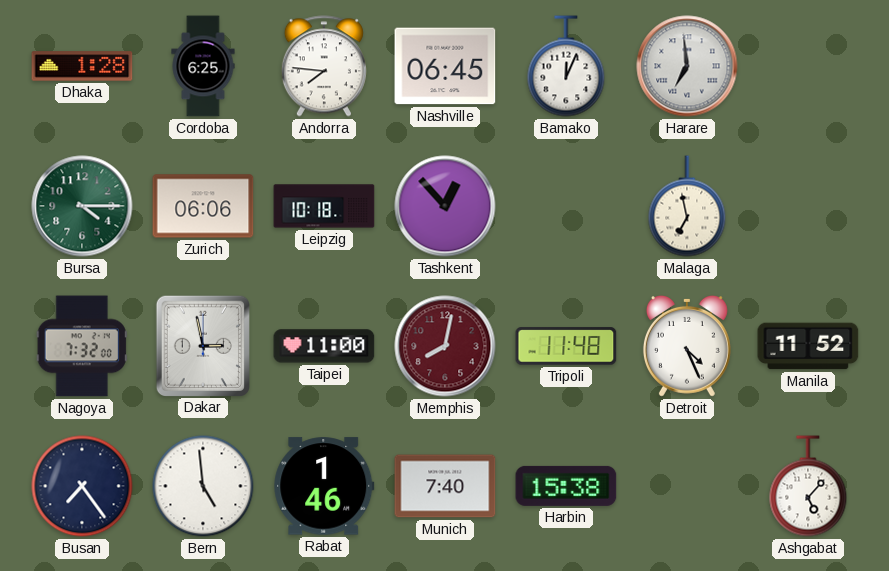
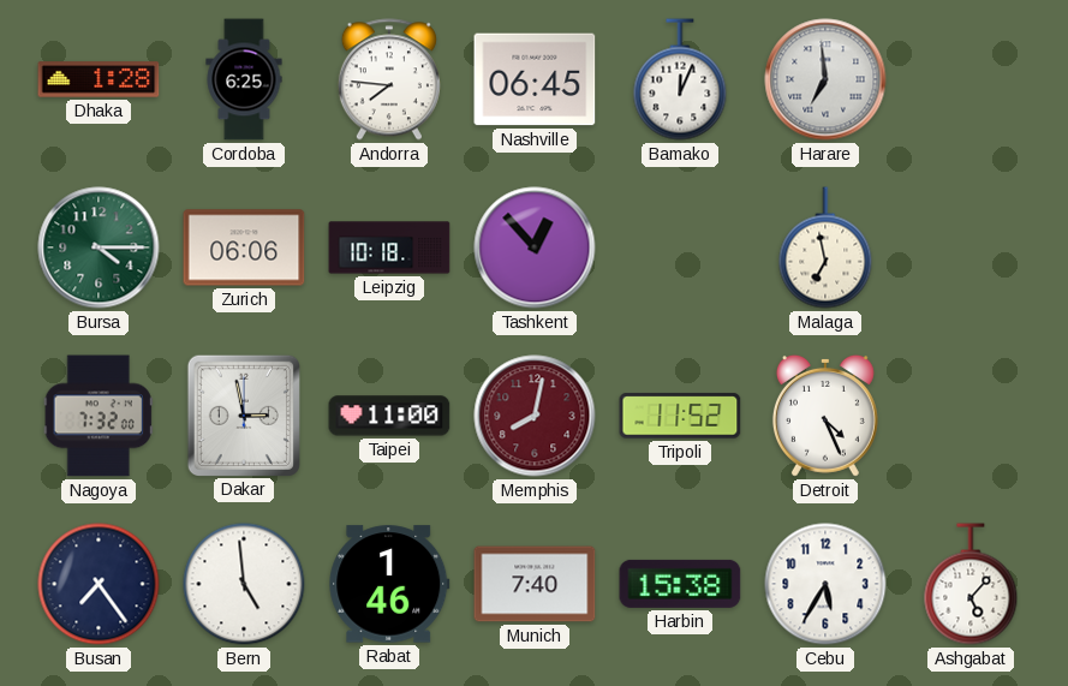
Tripoli: 11:48 -> 11:52
Manila: 11:52 -> none
Cebu: none -> 5:35
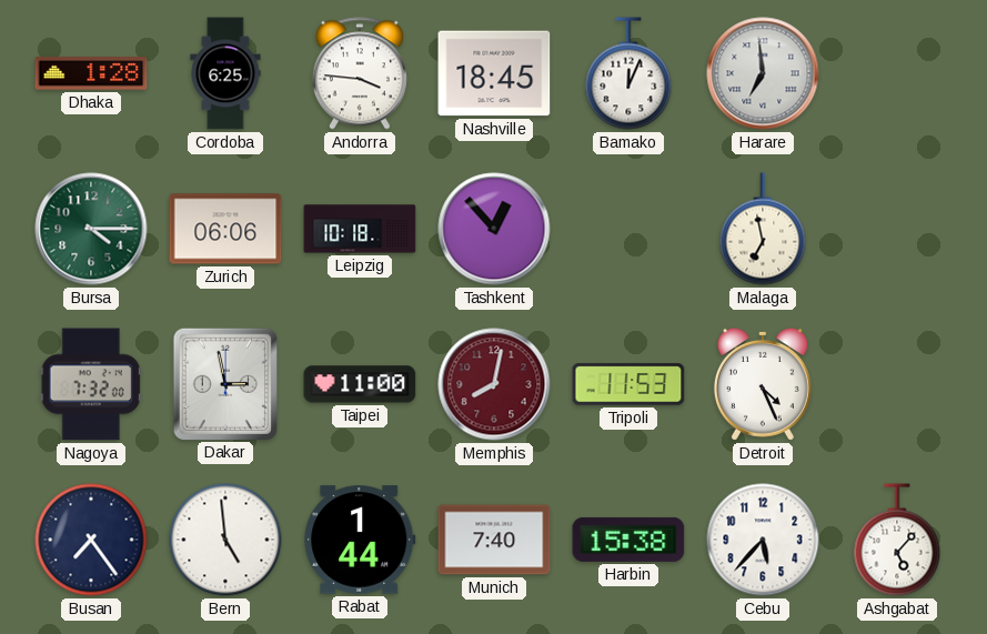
Andorra: 7:46 -> 3:46
Nashville: 06:45 -> 18:45
Tripoli: 11:52 -> 11:53
Rabat: 1:46 -> 1:44
Cebu: 5:35 -> 5:37
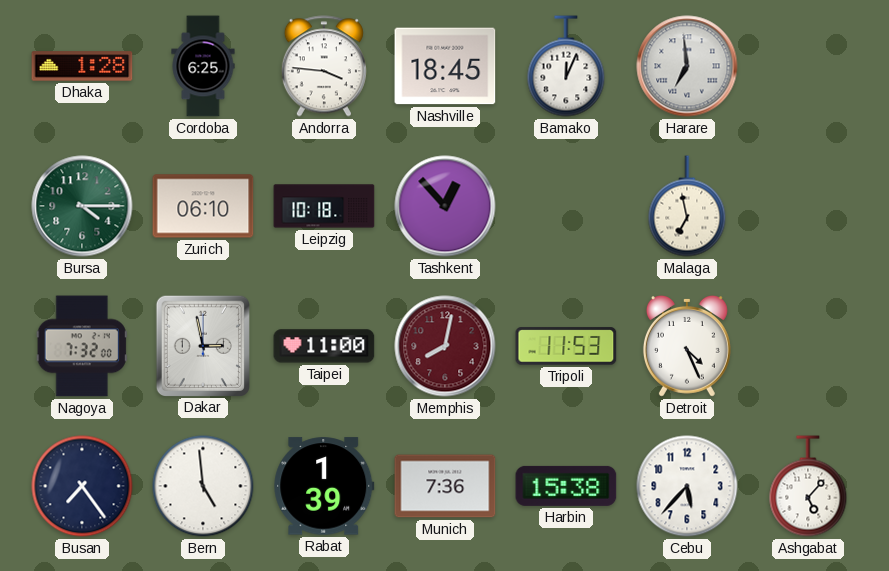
Zurich: 06:06 -> 06:10
Rabat: 1:44 -> 1:39
Munich: 7:40 -> 7:36
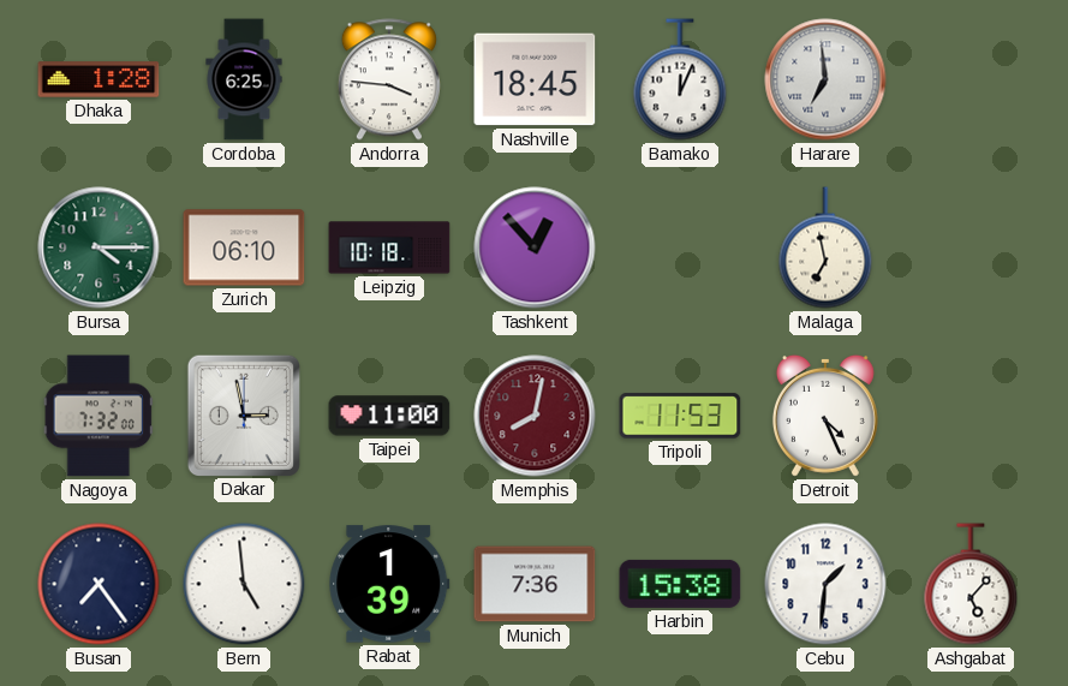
Cebu: 5:37 -> 1:31
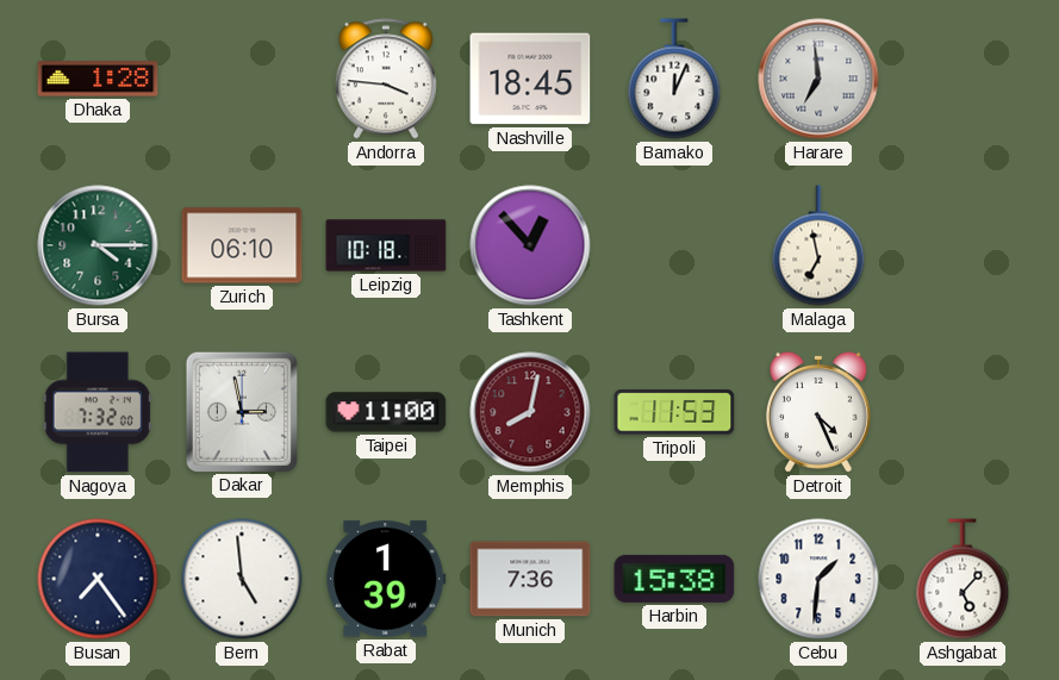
Cordoba: 6:25 -> none
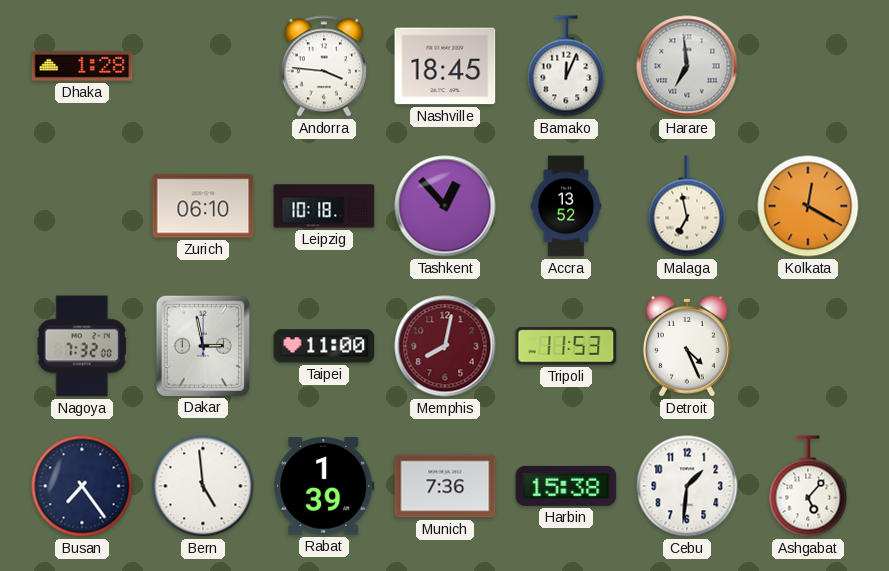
Bursa: 4:15 -> none
Accra: none -> 13:52
Kolkata: none -> 12:20
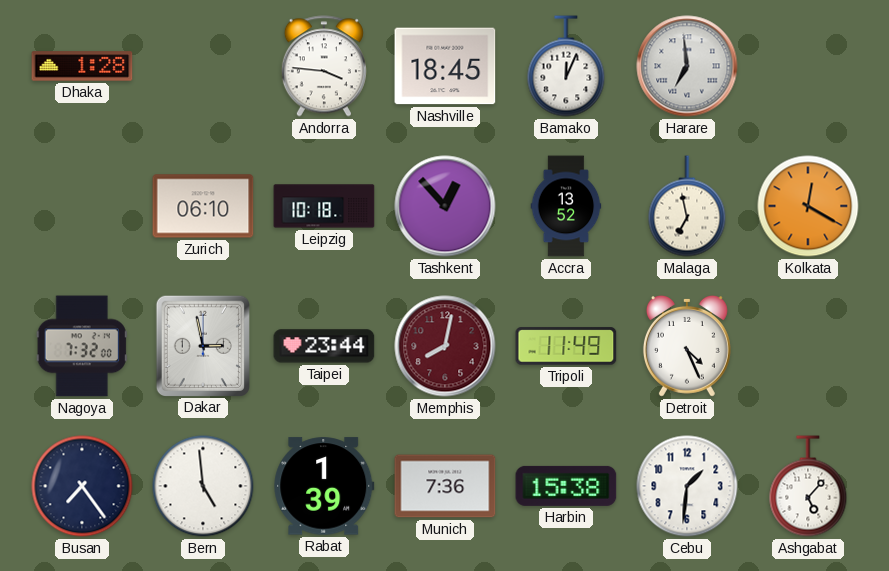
Taipei: 11:00 -> 23:44
Tripoli: 11:53 -> 11:49
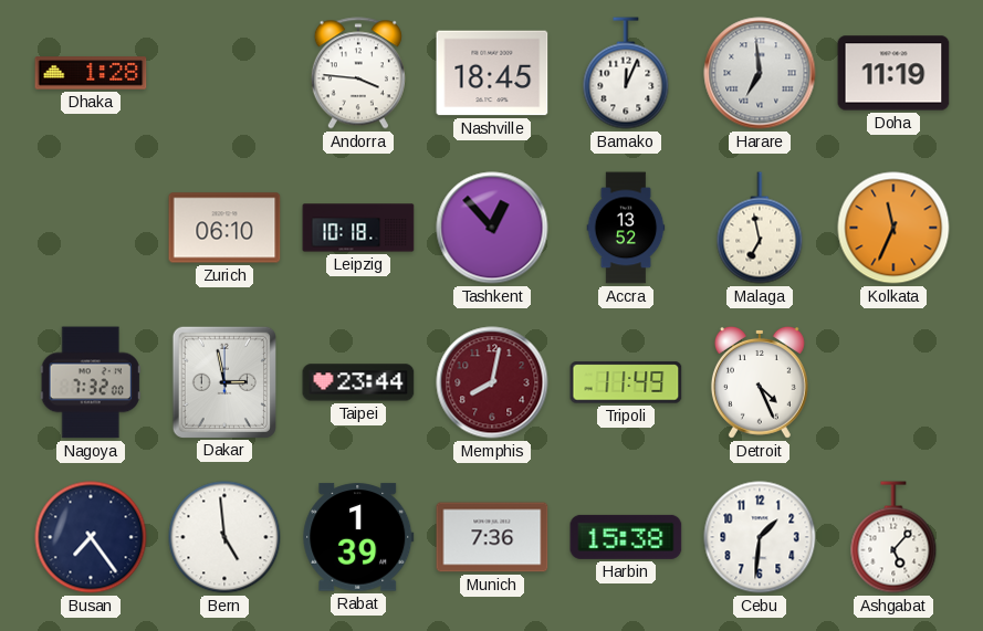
Doha: none -> 11:19
Kolkata: 12:20 -> 11:34
